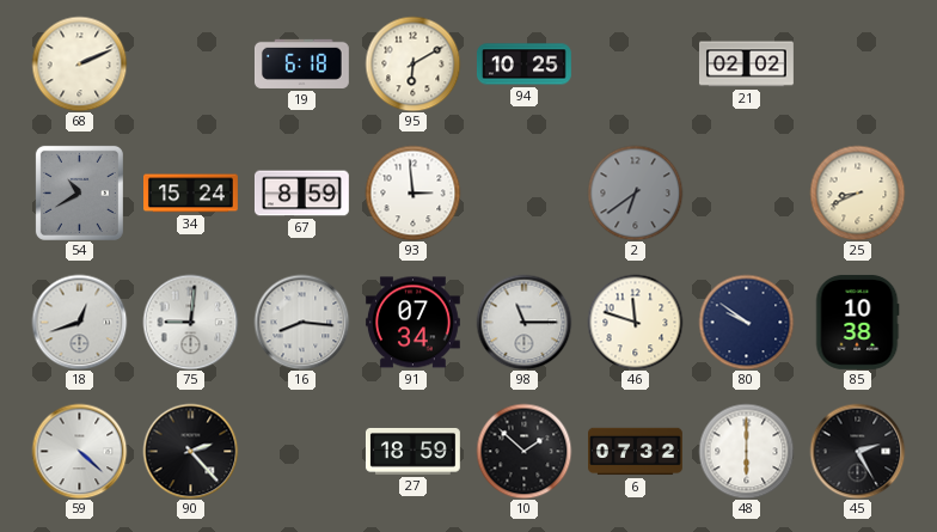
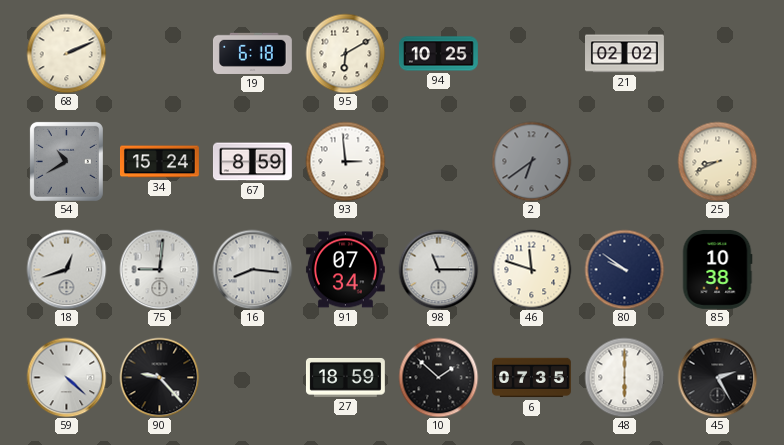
90: 2:23 -> 9:23
6: 07:32 -> 07:35
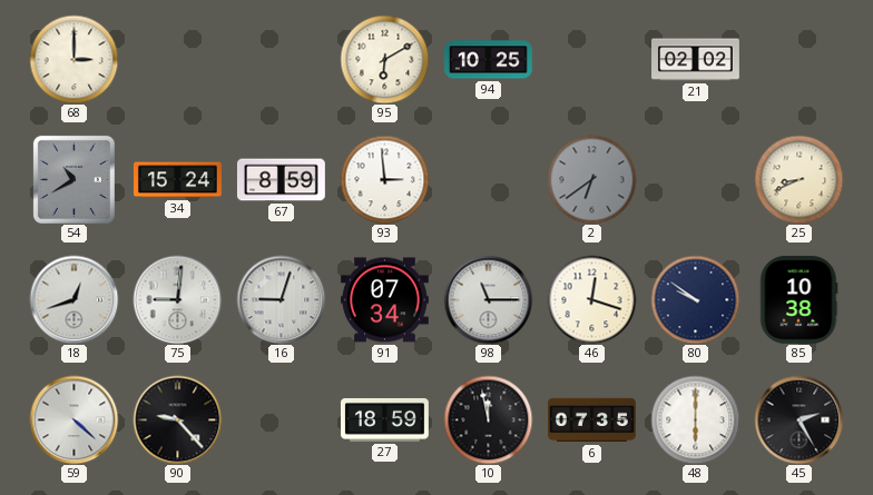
68: 2:11 -> 3:00
19: 6:18 -> none
16: 8:16 -> 9:03
46: 11:48 -> 12:18
10: 1:52 -> 11:58
